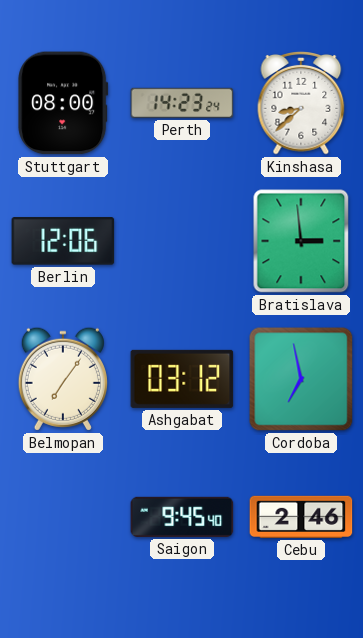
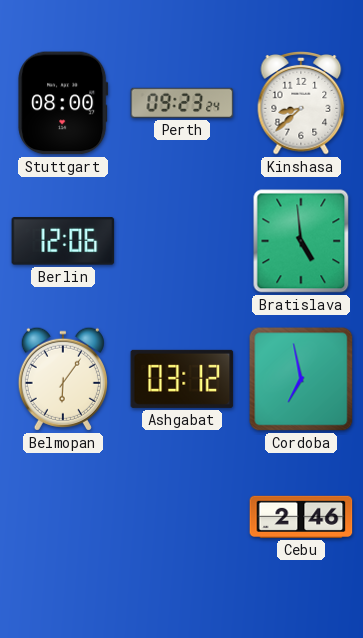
Perth: 14:23 -> 09:23
Bratislava: 2:59 -> 4:59
Belmopan: 7:06 -> 6:06
Saigon: 9:45 -> none
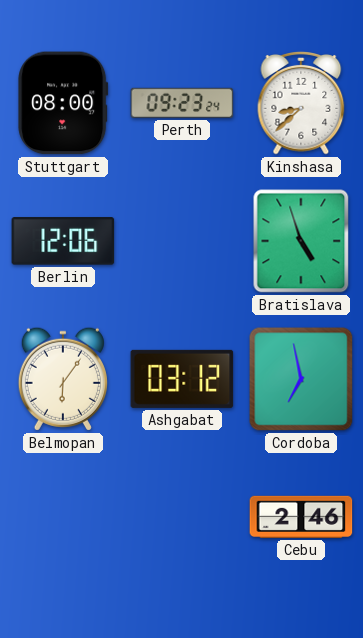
Bratislava: 4:59 -> 4:57
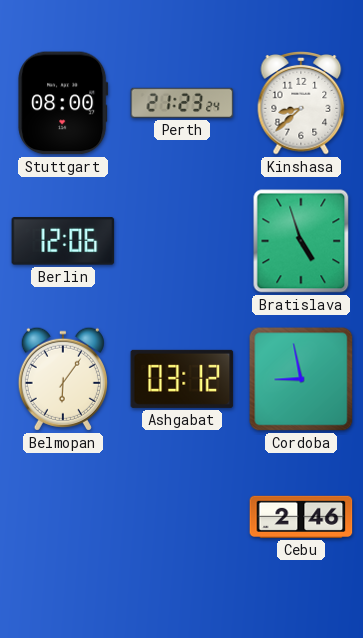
Perth: 09:23 -> 21:23
Cordoba: 6:58 -> 8:58
